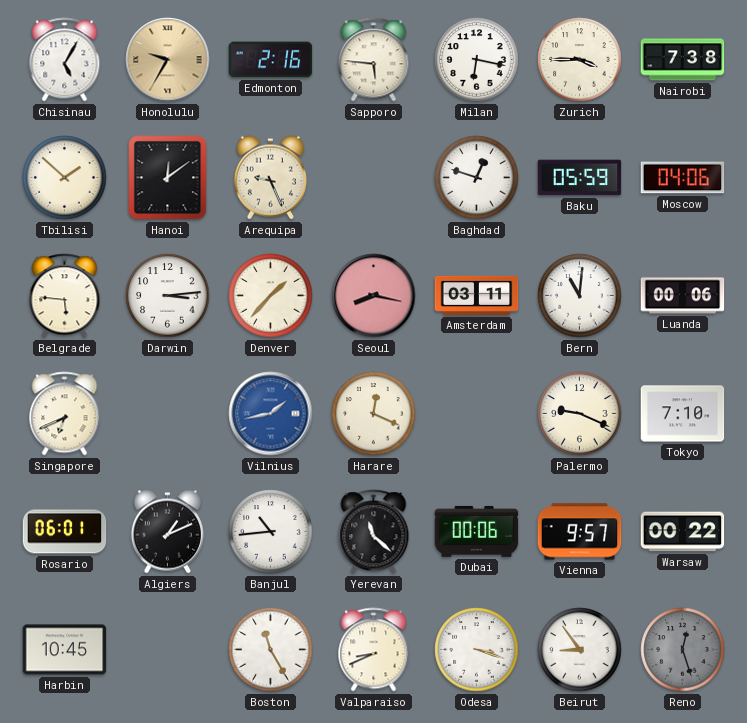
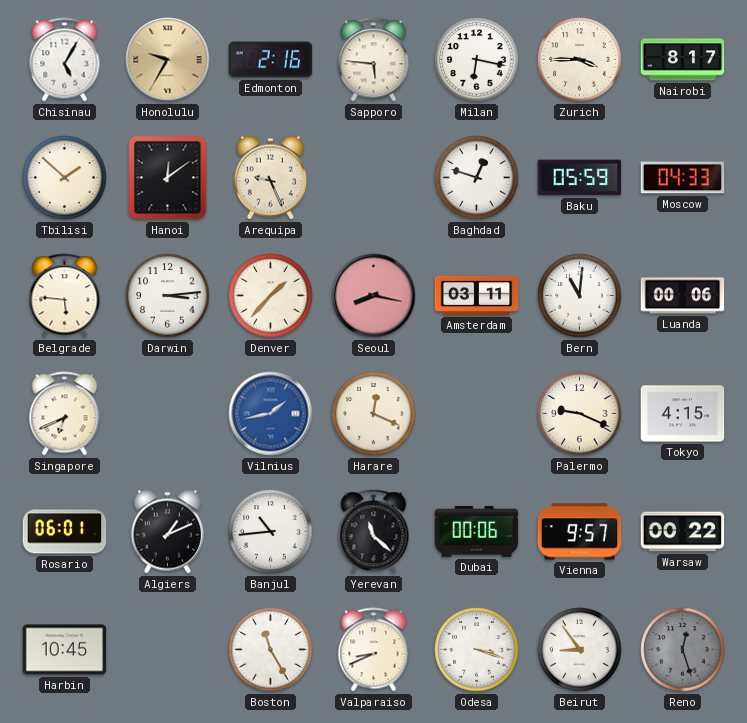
Nairobi: 7:38 -> 8:17
Moscow: 04:06 -> 04:33
Tokyo: 7:10 -> 4:15
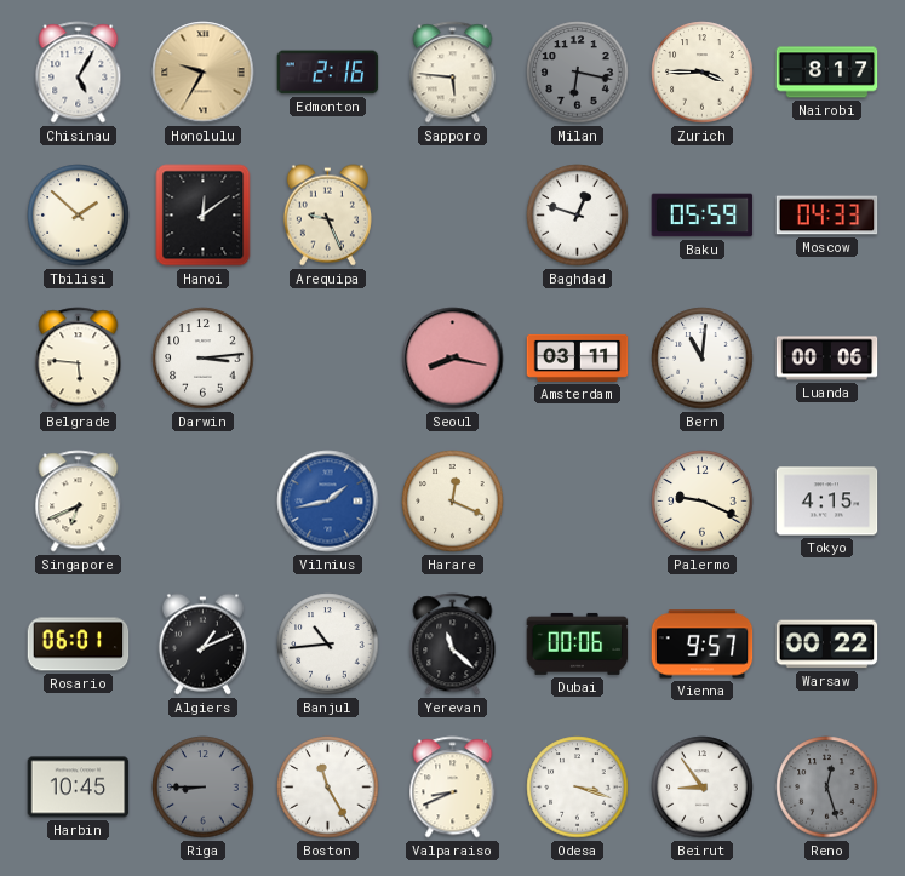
Milan dial: white -> grey
Denver: 1:37 -> none
Riga: none -> 8:45
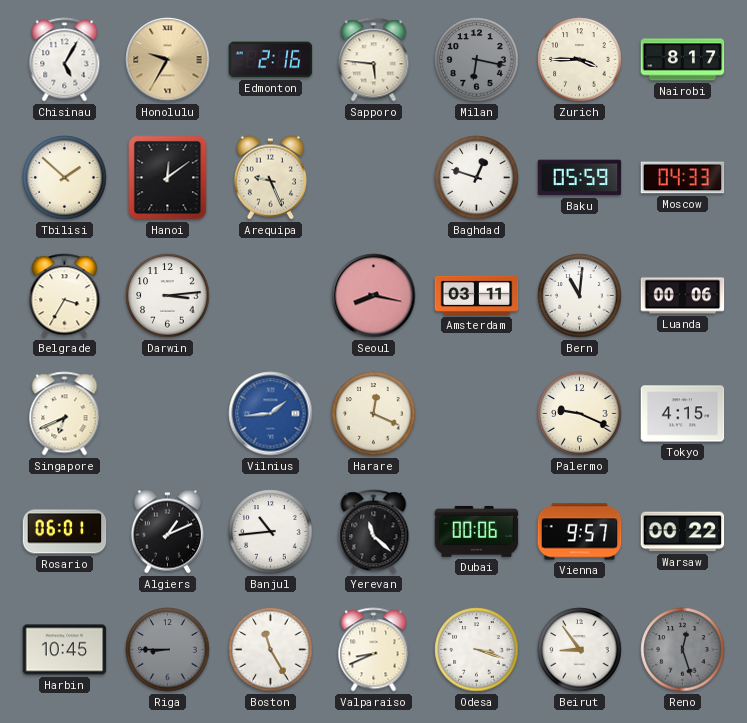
Belgrade: 5:46 -> 3:35
Vilnius: 1:43 -> 1:44
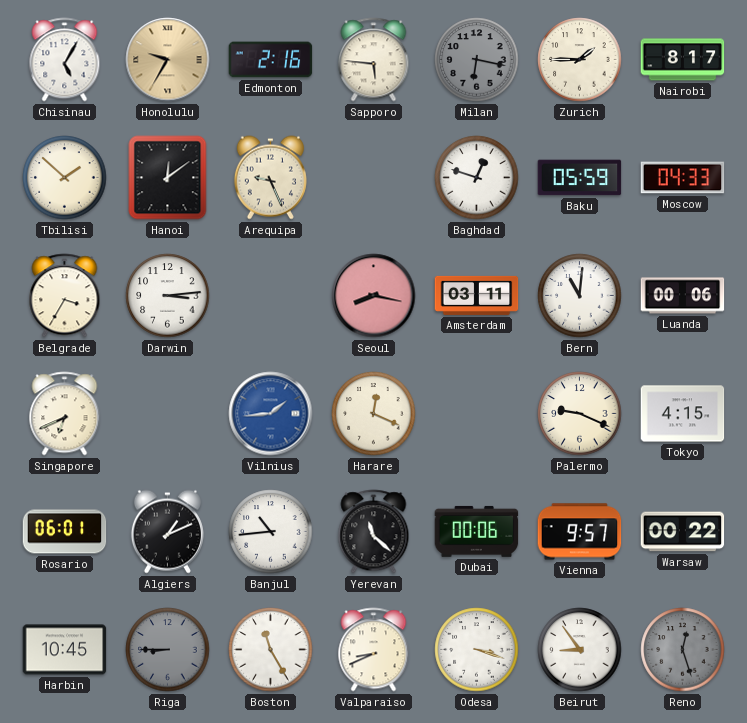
Zurich: 3:45 -> 1:45
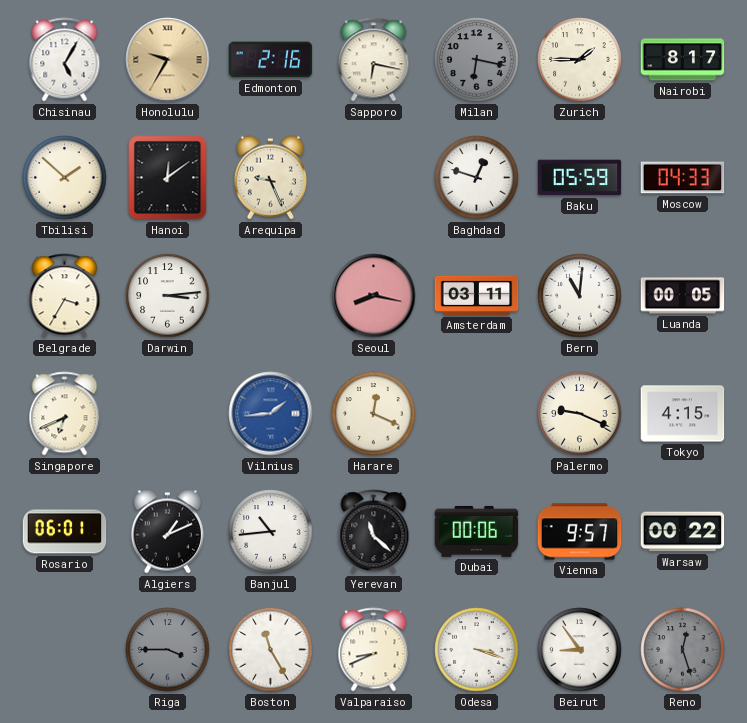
Sapporo: 5:46 -> 6:17
Luanda: 00:06 -> 00:05
Harbin: 10:45 -> none
Riga: 8:45 -> 3:45
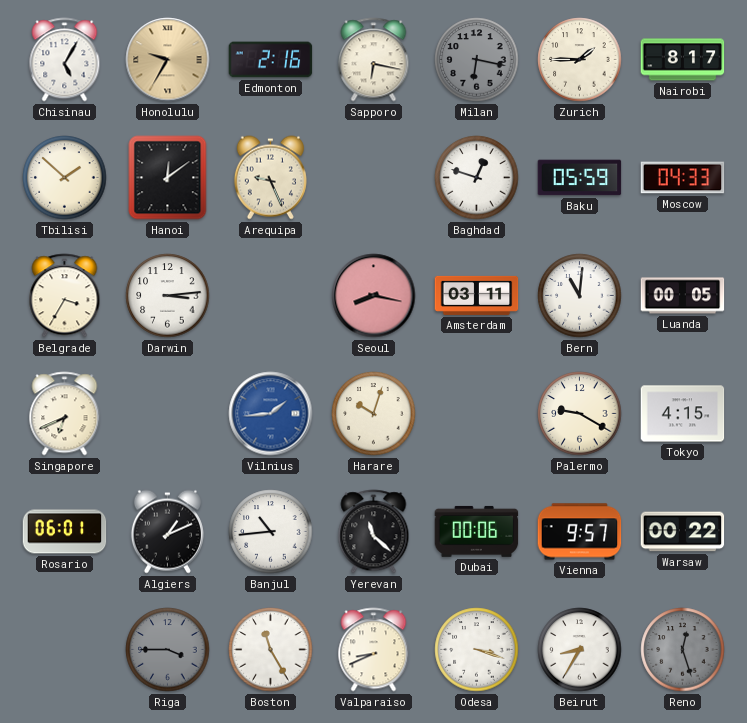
Harare: 12:19 -> 10:03
Palermo: 9:19 -> 9:20
Beirut: 8:54 -> 8:35
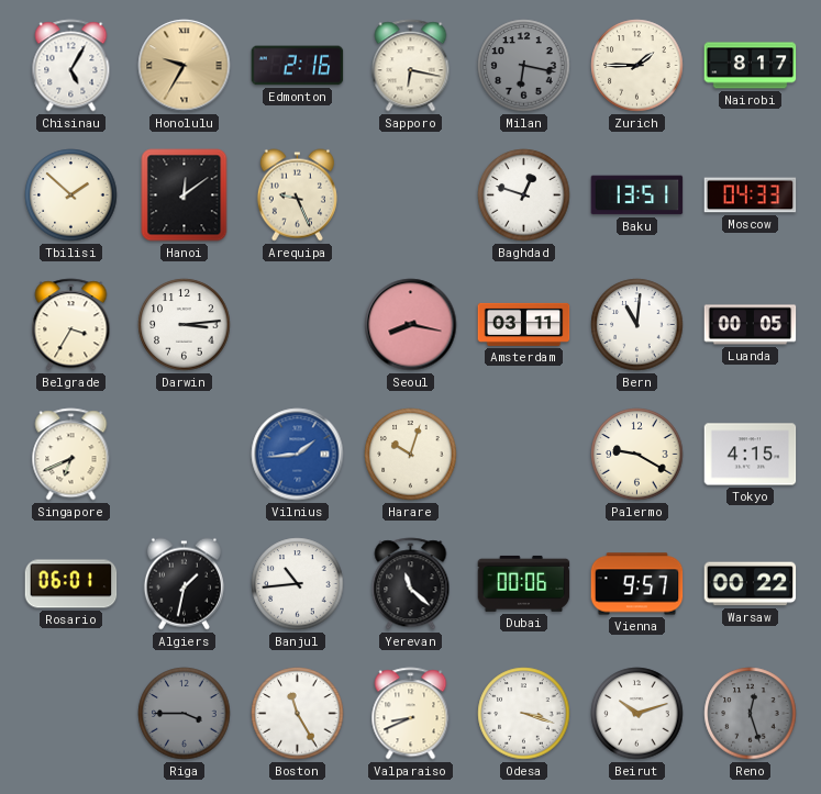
Baku: 05:59 -> 13:51
Algiers: 1:11 -> 1:32
Beirut: 8:35 -> 10:12
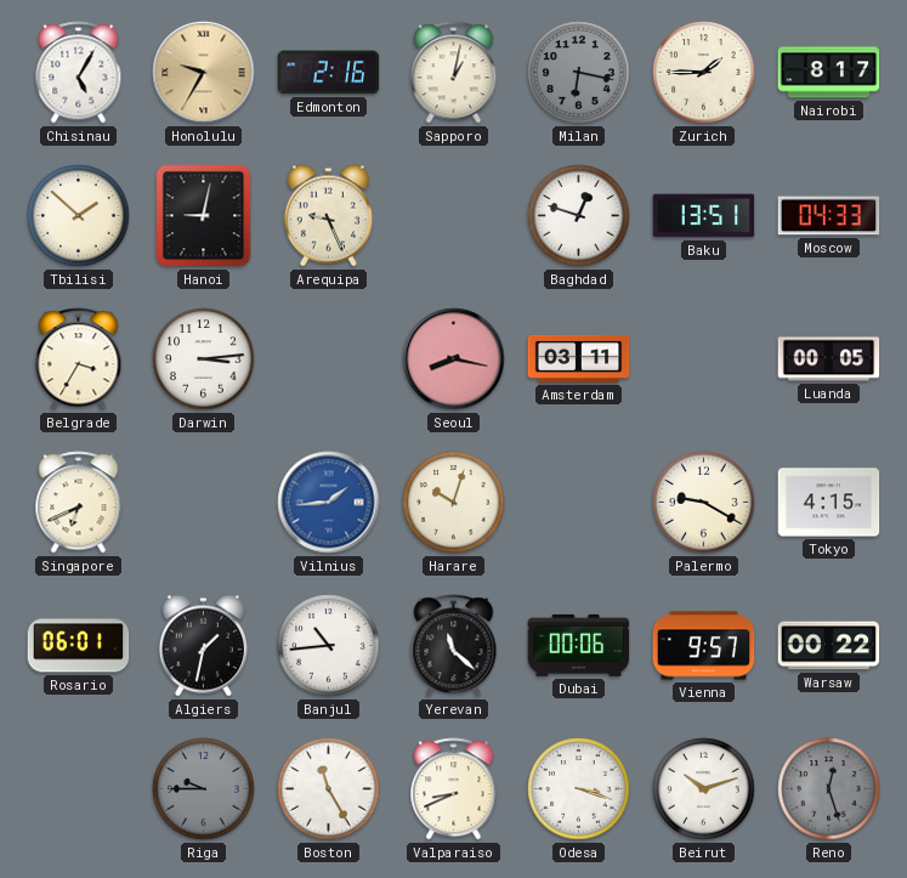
Sapporo: 6:17 -> 1:02
Hanoi: 12:09 -> 9:02
Bern: 11:01 -> none
Riga: 3:45 -> 9:45
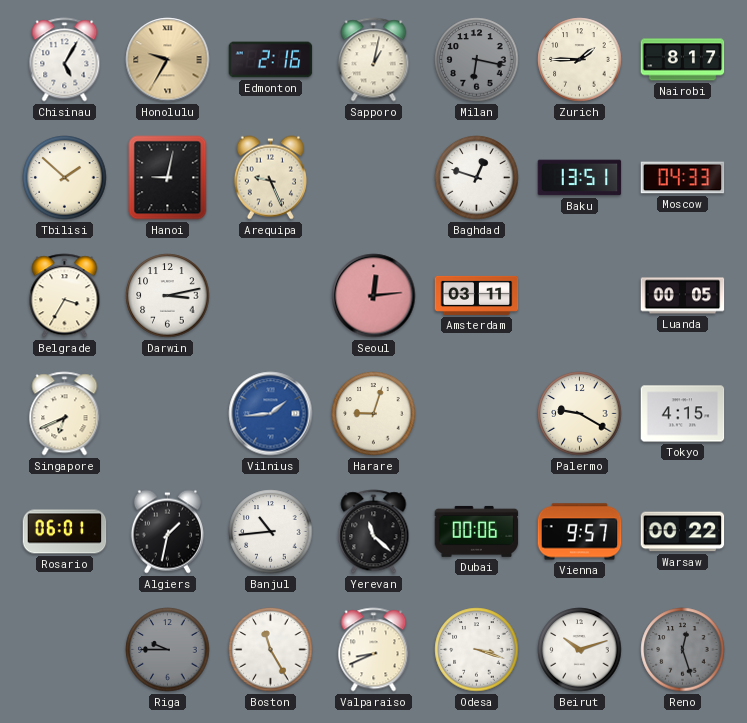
Darwin: 3:14 -> 3:13
Seoul: 8:17 -> 12:14
Harare: 10:03 -> 9:03
